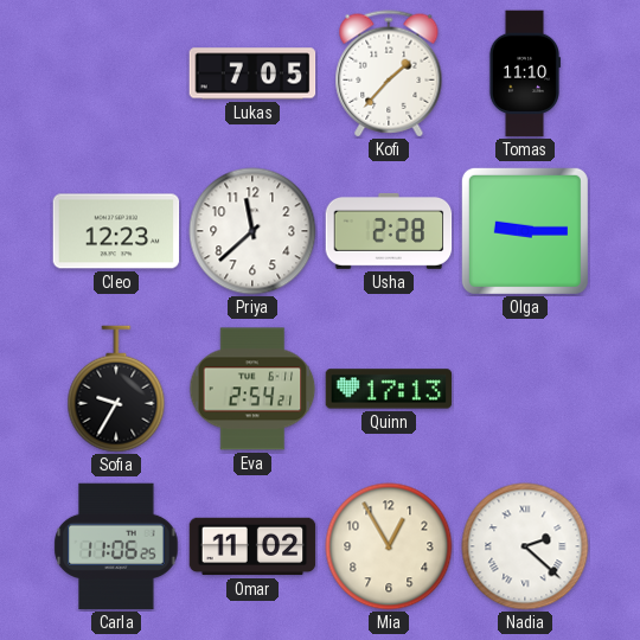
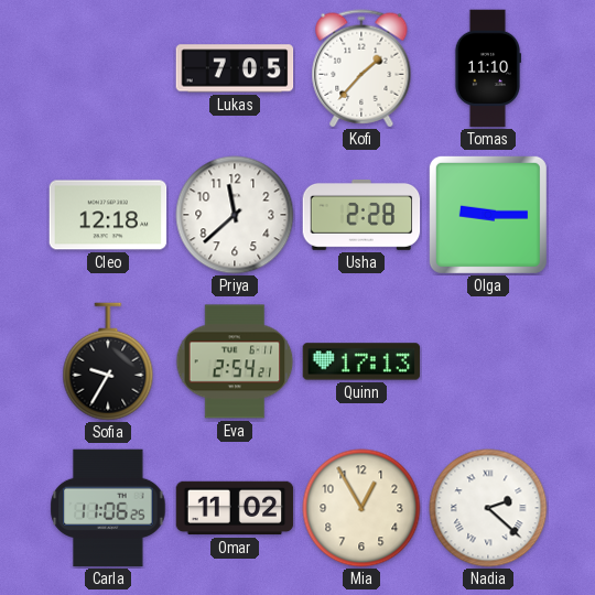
Cleo: 12:23 -> 12:18
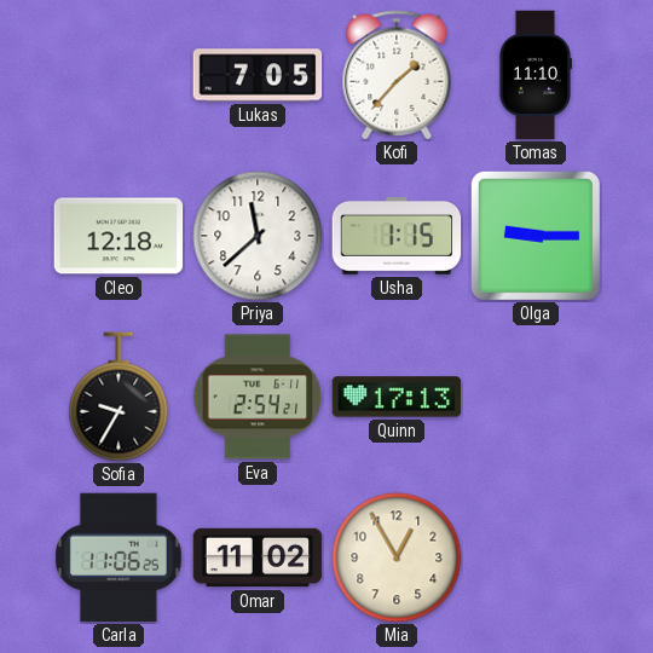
Usha: 2:28 -> 1:15
Nadia: 2:22 -> none
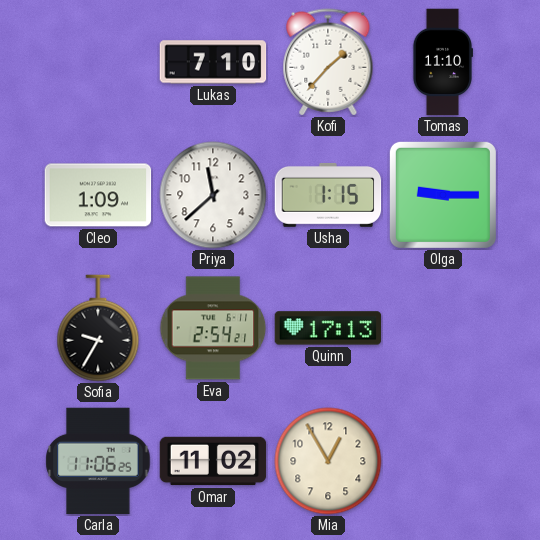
Lukas: 7:05 -> 7:10
Cleo: 12:18 -> 1:09
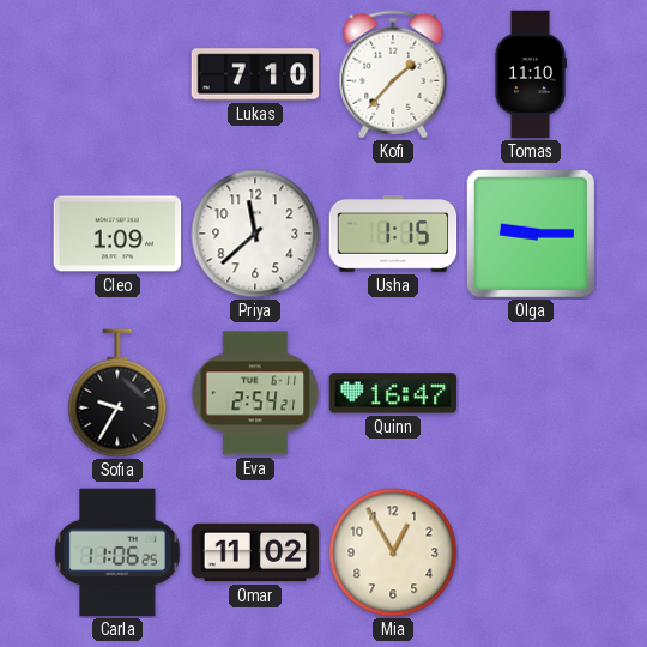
Quinn: 17:13 -> 16:47
